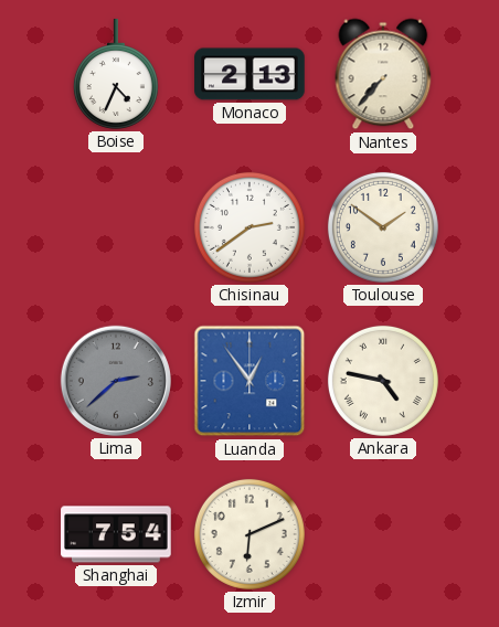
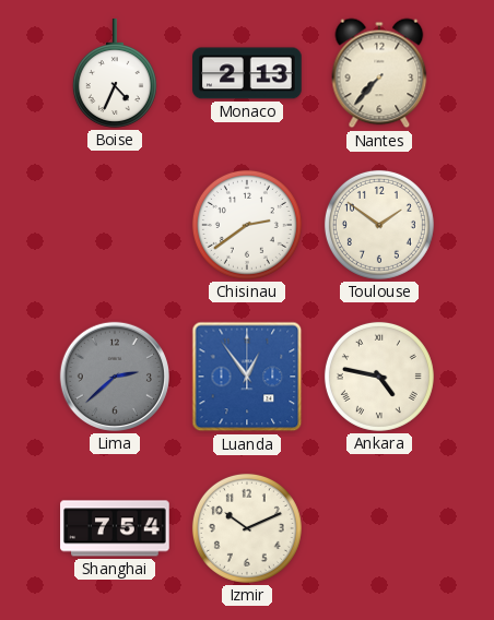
Izmir: 6:11 -> 10:11
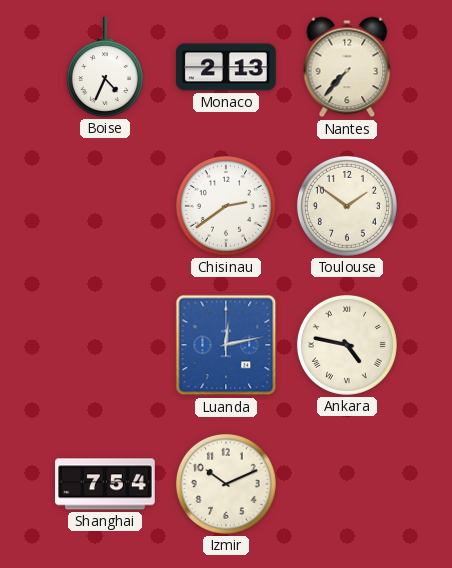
Lima: 2:38 -> none
Luanda: 12:54 -> 12:13
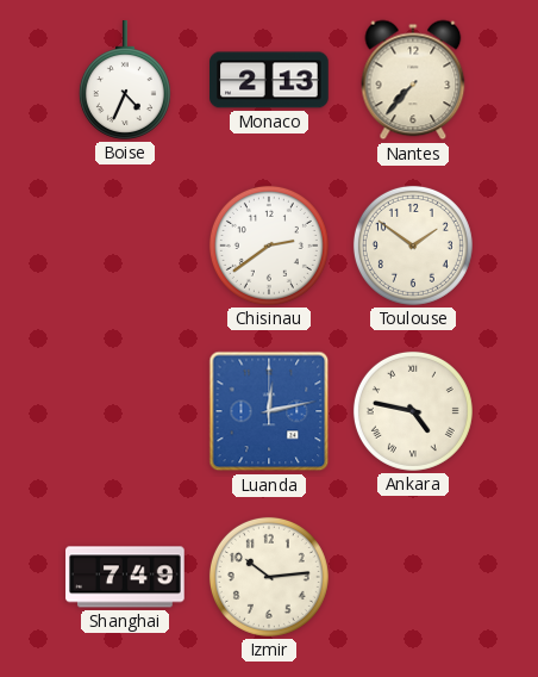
Shanghai: 7:54 -> 7:49
Izmir: 10:11 -> 10:14
